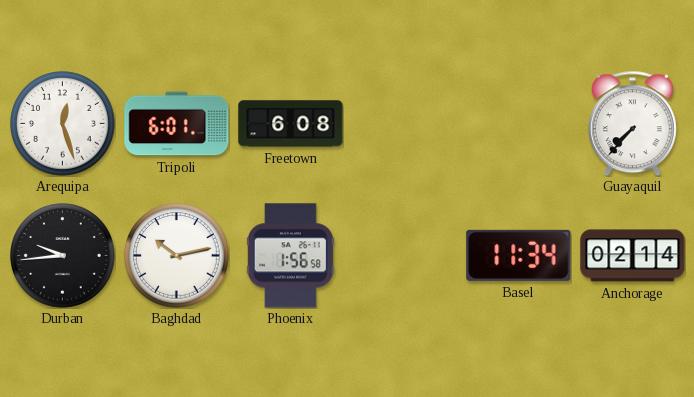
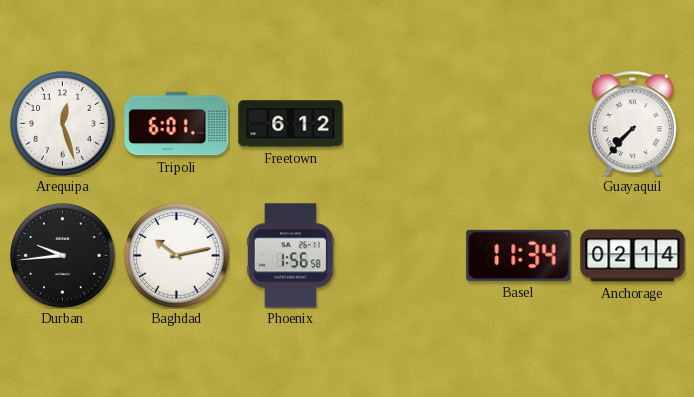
Freetown: 6:08 -> 6:12
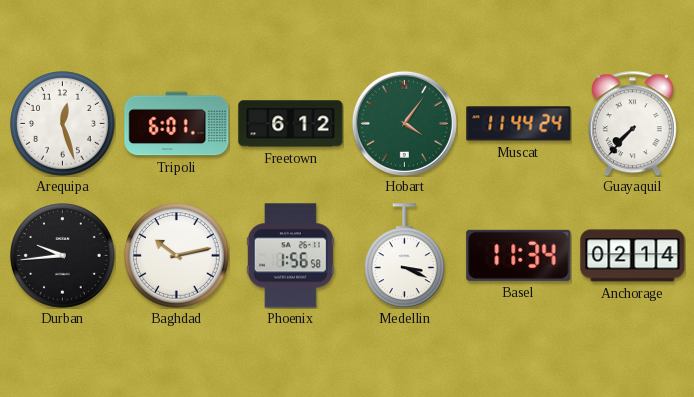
Hobart: none -> 4:06
Muscat: none -> 11:44
Medellin: none -> 3:19
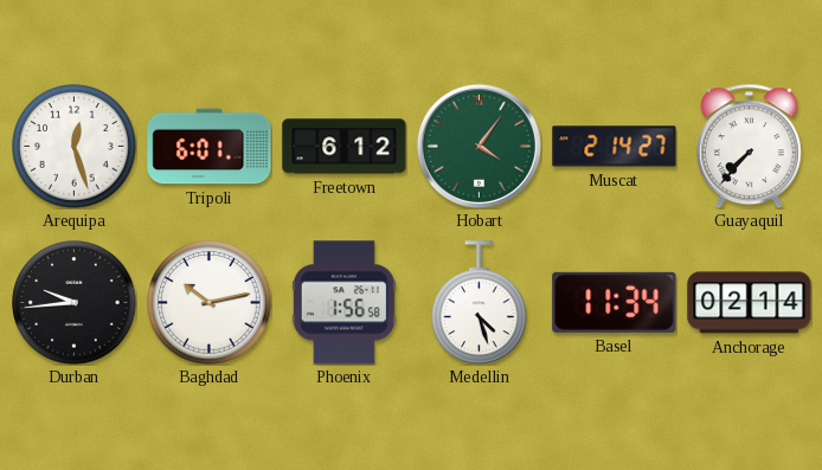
Muscat: 11:44 -> 2:14
Medellin: 3:19 -> 4:27
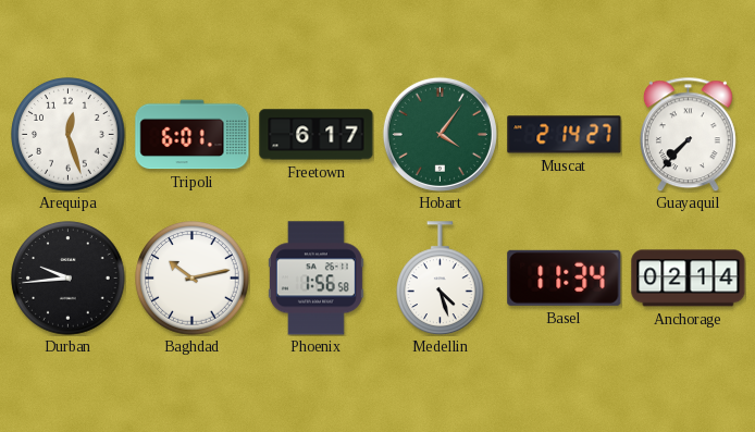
Freetown: 6:12 -> 6:17
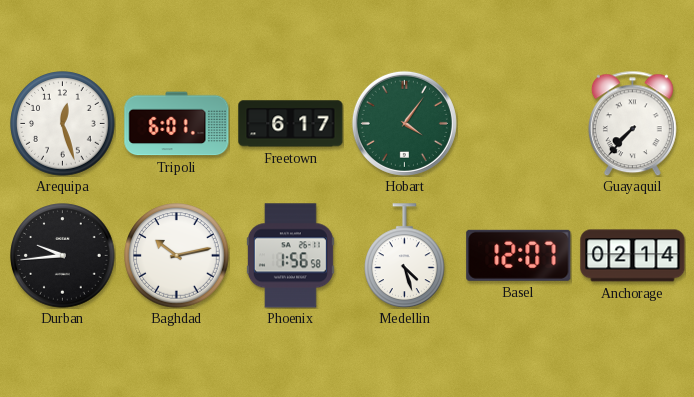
Muscat: 2:14 -> none
Basel: 11:34 -> 12:07
